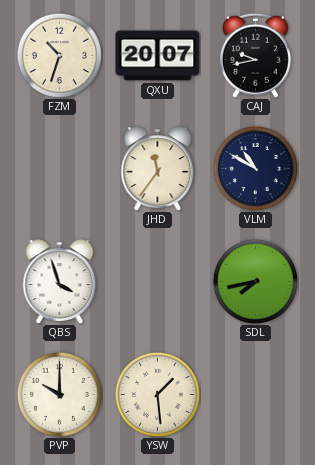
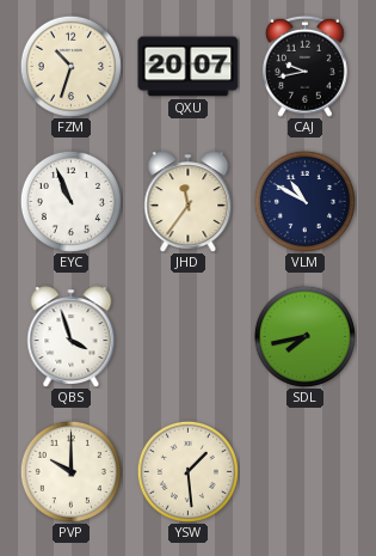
EYC: none -> 10:56
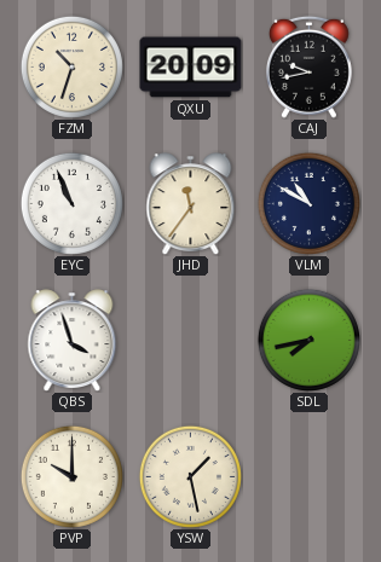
QXU: 20:07 -> 20:09
YSW: 1:29 -> 1:28
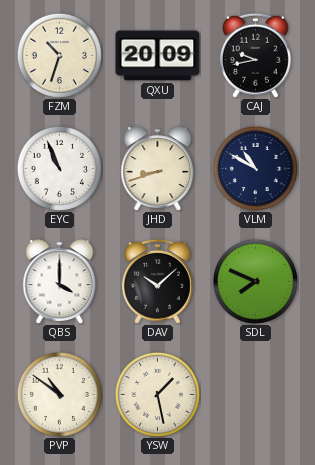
JHD: 11:36 -> 8:42
QBS: 3:57 -> 4:00
DAV: none -> 10:08
SDL: 7:43 -> 7:49
PVP: 10:00 -> 10:51
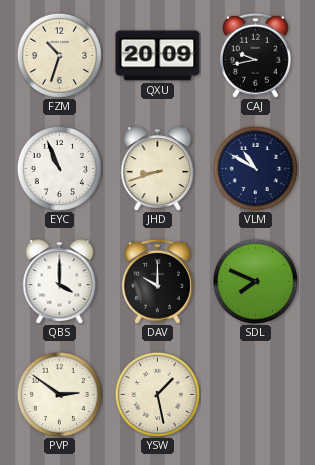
DAV: 10:08 -> 10:00
PVP: 10:51 -> 2:51
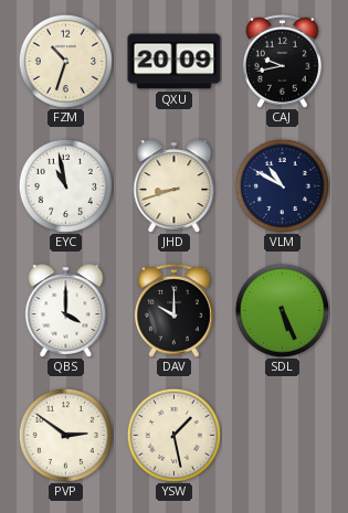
EYC: 10:56 -> 10:58
SDL: 7:49 -> 5:26
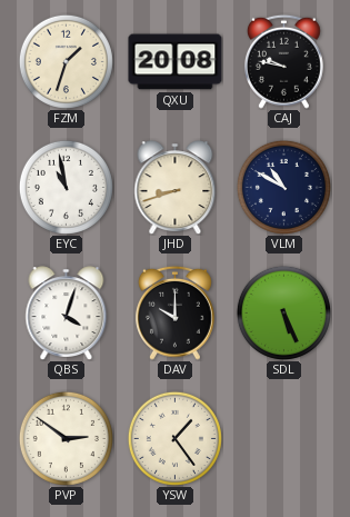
FZM: 10:33 -> 1:33
QXU: 20:09 -> 20:08
CAJ: 9:43 -> 9:47
QBS: 4:00 -> 4:03
YSW: 1:28 -> 1:24
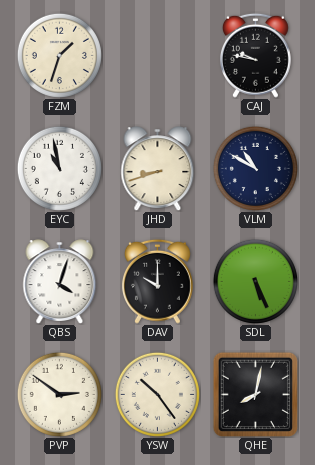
QXU: 20:08 -> none
YSW: 1:24 -> 10:24
QHE: none -> 8:02
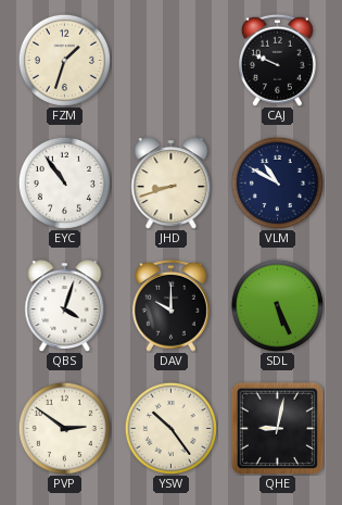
CAJ: 9:47 -> 9:49
EYC: 10:58 -> 10:54
QHE: 8:02 -> 9:02
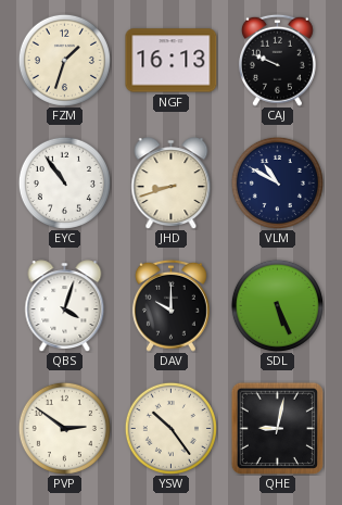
NGF: none -> 16:13
